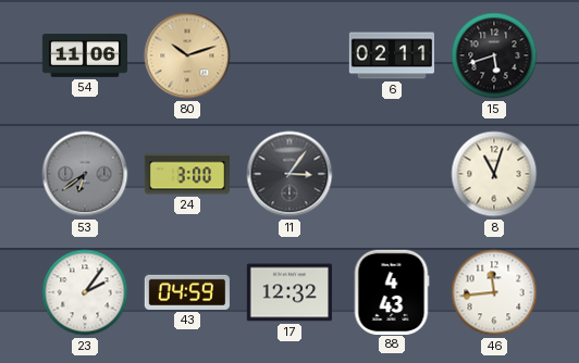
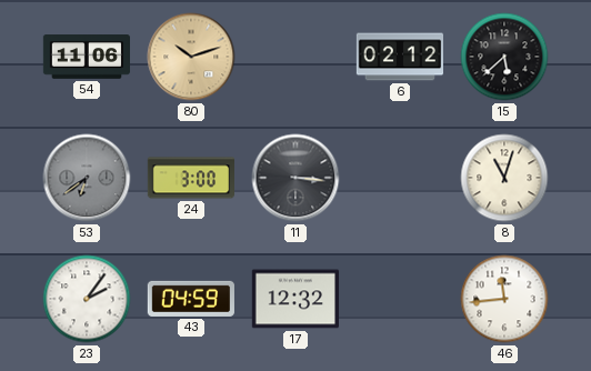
6: 02:11 -> 02:12
15: 5:42 -> 5:38
11: 3:06 -> 3:16
88: 4:43 -> none
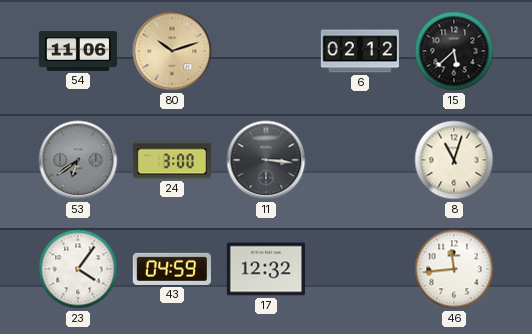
23: 2:06 -> 4:06
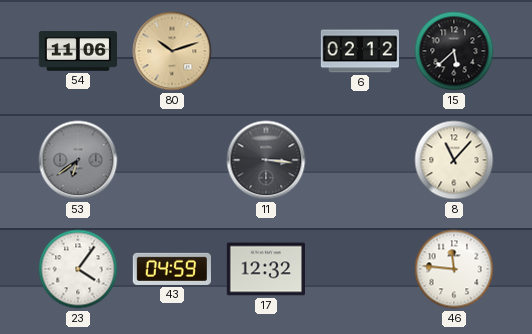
24: 3:00 -> none
8: 11:03 -> 11:07
46: 11:44 -> 11:46
